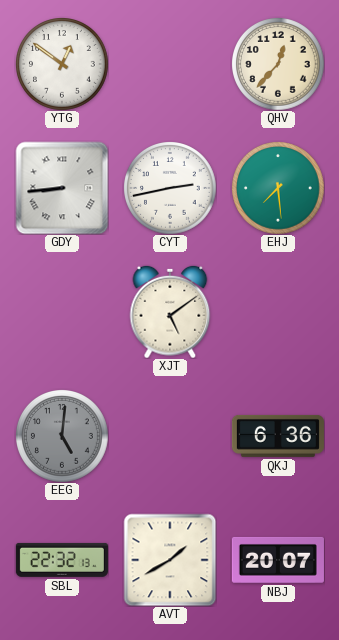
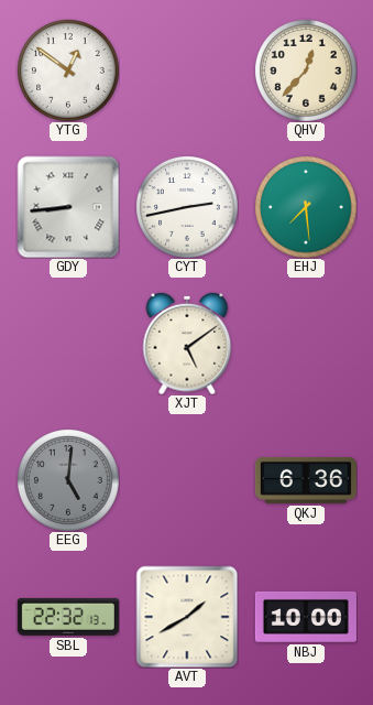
NBJ: 20:07 -> 10:00
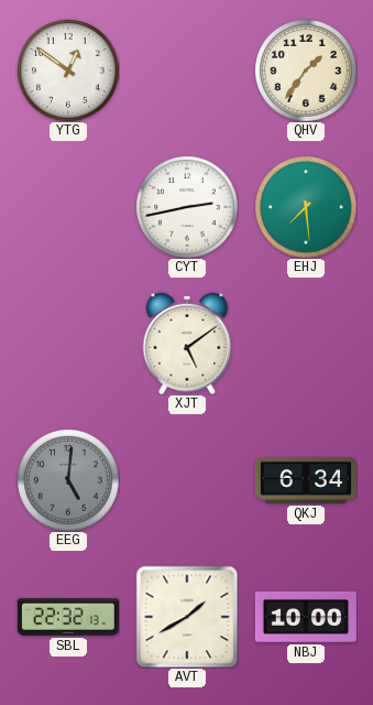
QHV: 12:37 -> 1:36
GDY: 8:44 -> none
QKJ: 6:36 -> 6:34
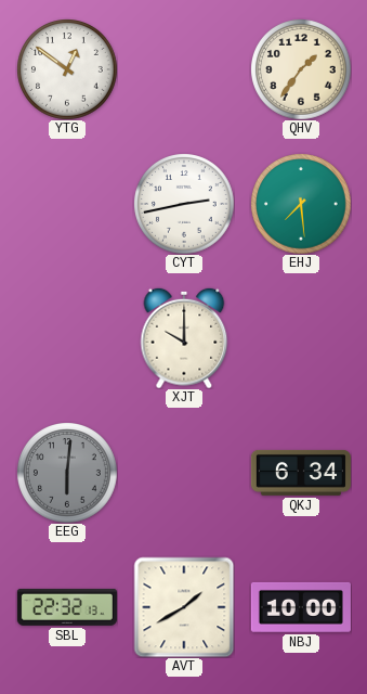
XJT: 5:09 -> 10:00
EEG: 5:01 -> 6:01
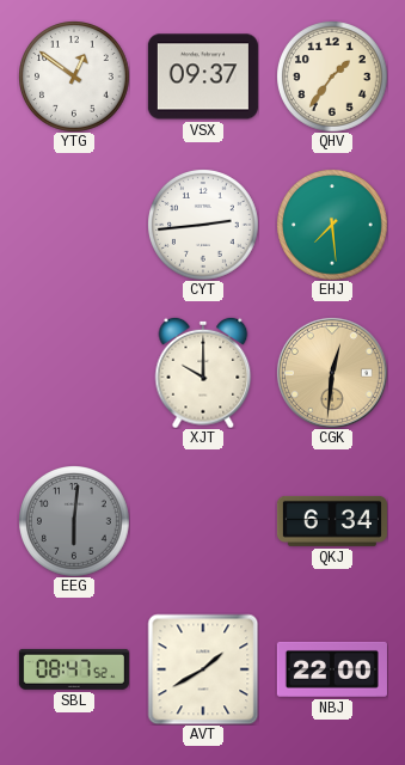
VSX: none -> 09:37
CYT: 2:43 -> 2:44
CGK: none -> 12:31
SBL: 22:32 -> 08:47
NBJ: 10:00 -> 22:00
